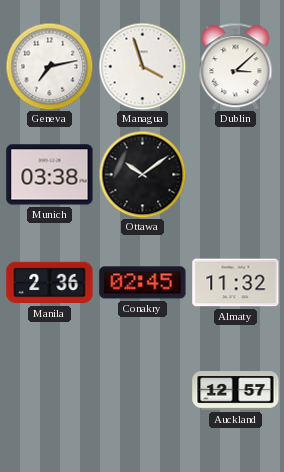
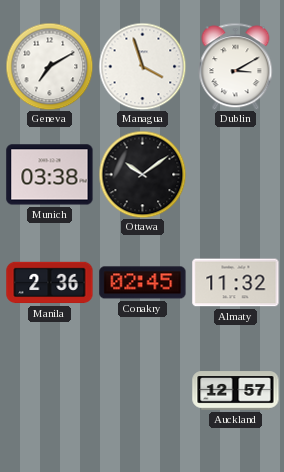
Geneva: 7:13 -> 7:10
Dublin: 3:08 -> 3:10
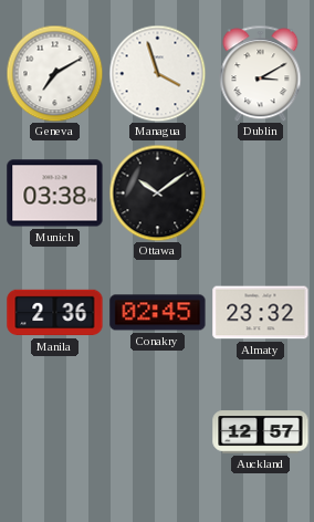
Almaty: 11:32 -> 23:32
